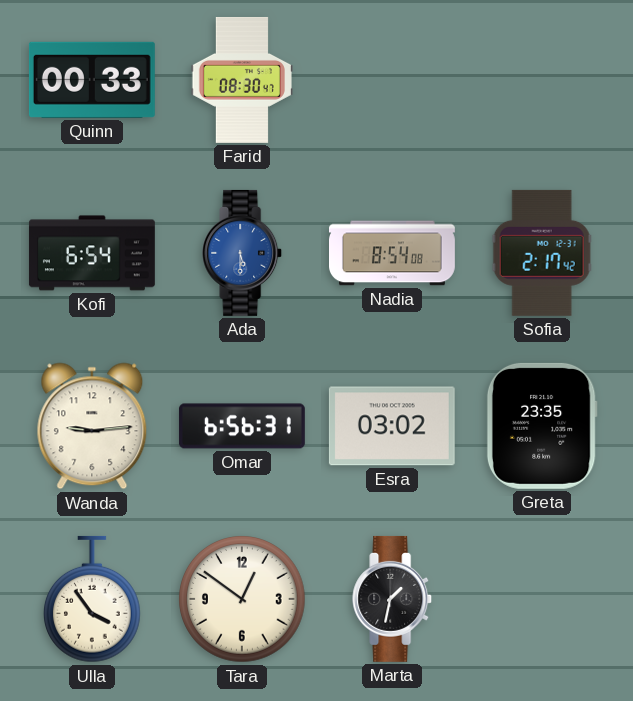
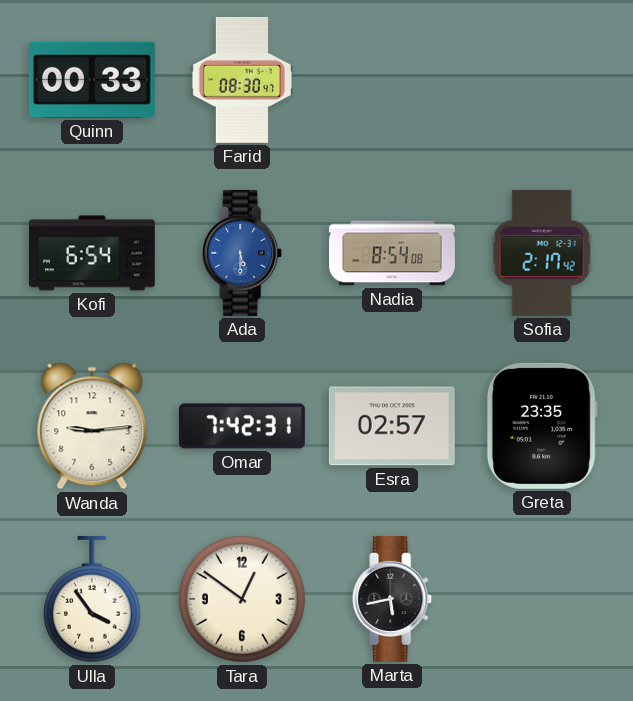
Omar: 6:56 -> 7:42
Esra: 03:02 -> 02:57
Marta: 1:32 -> 5:43
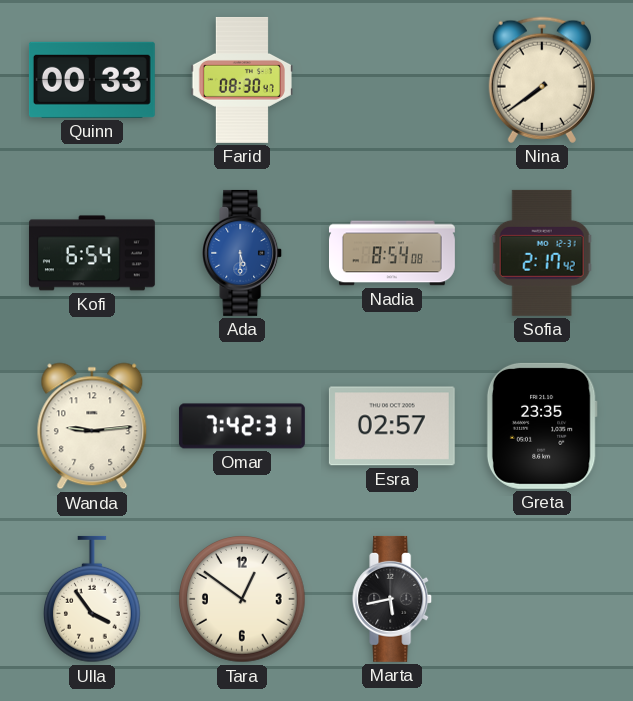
Nina: none -> 7:39
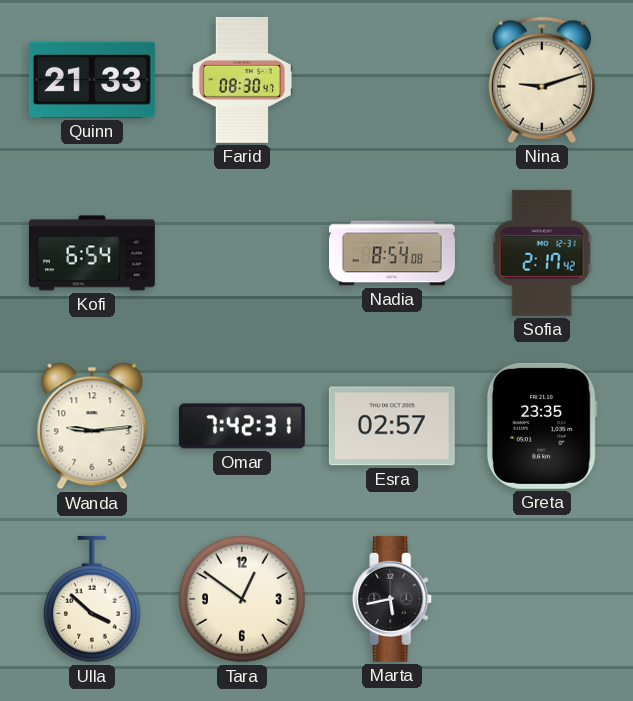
Quinn: 00:33 -> 21:33
Nina: 7:39 -> 9:12
Ada: 5:30 -> none
Ulla: 3:54 -> 3:52
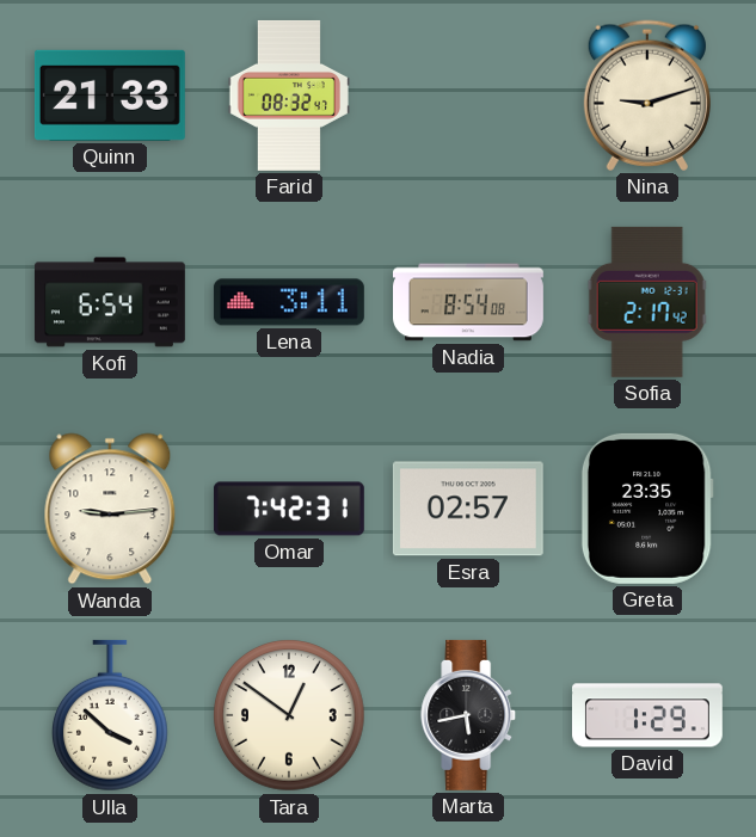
Farid: 08:30 -> 08:32
Lena: none -> 3:11
David: none -> 1:29
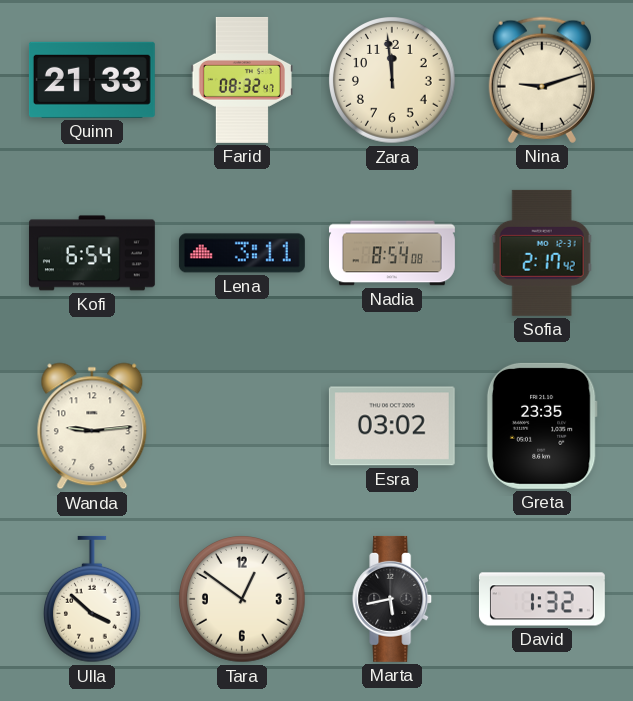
Zara: none -> 11:59
Omar: 7:42 -> none
Esra: 02:57 -> 03:02
David: 1:29 -> 1:32
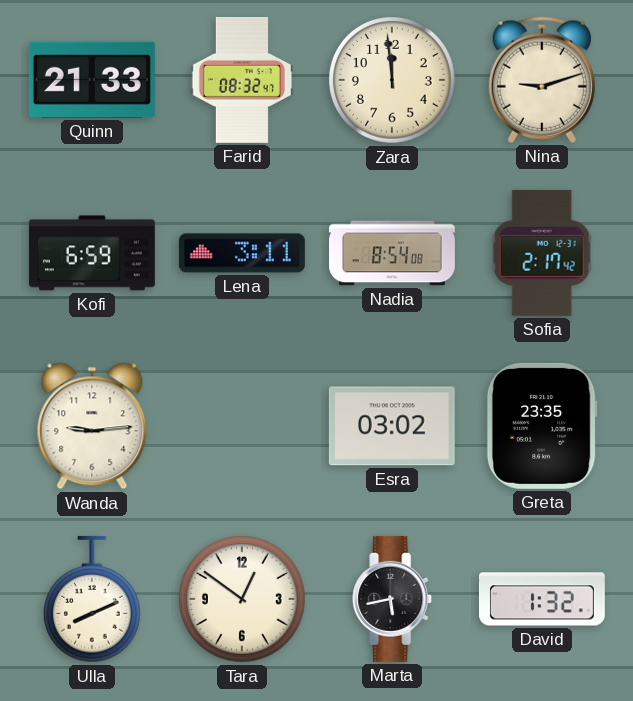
Kofi: 6:54 -> 6:59
Ulla: 3:52 -> 8:11
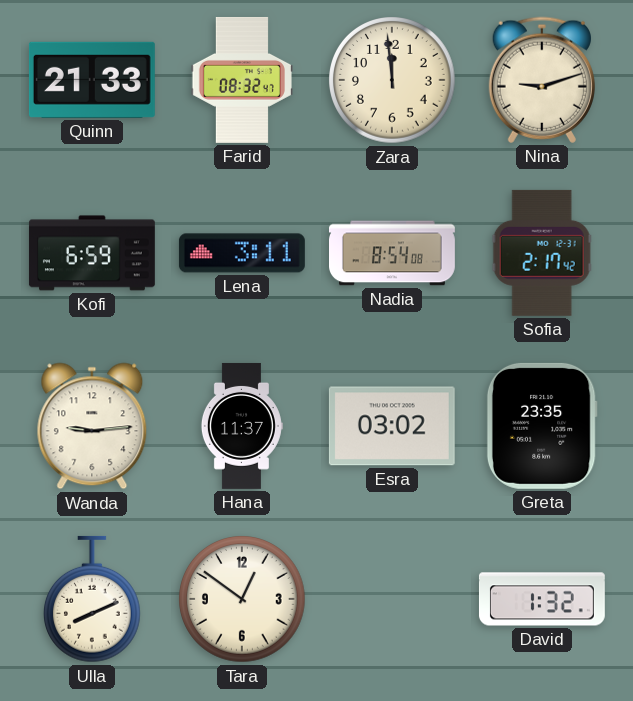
Hana: none -> 11:37
Marta: 5:43 -> none
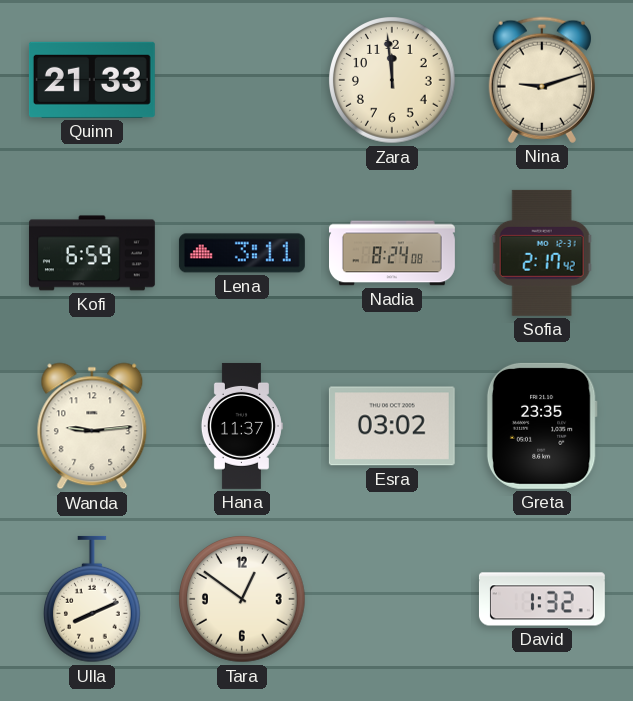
Farid: 08:32 -> none
Nadia: 8:54 -> 8:24
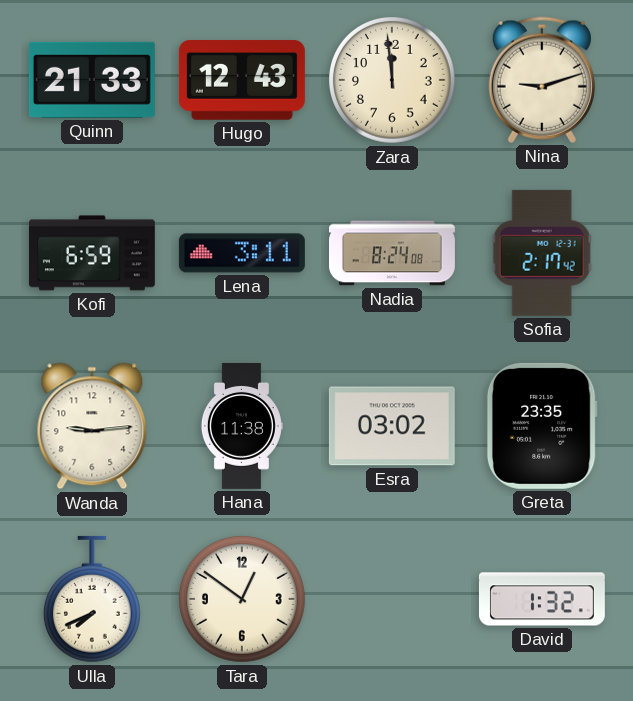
Hugo: none -> 12:43
Hana: 11:37 -> 11:38
Ulla: 8:11 -> 7:41
